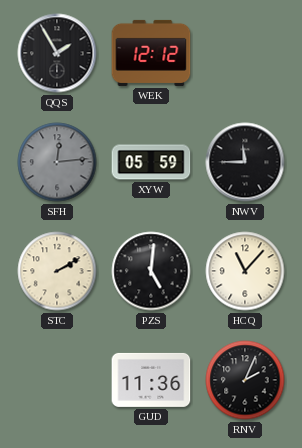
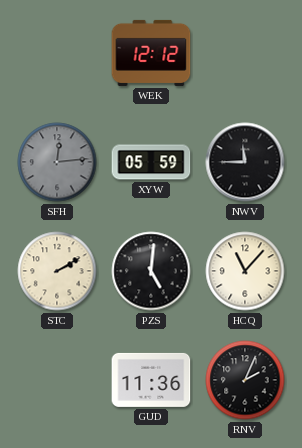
QQS: 1:55 -> none
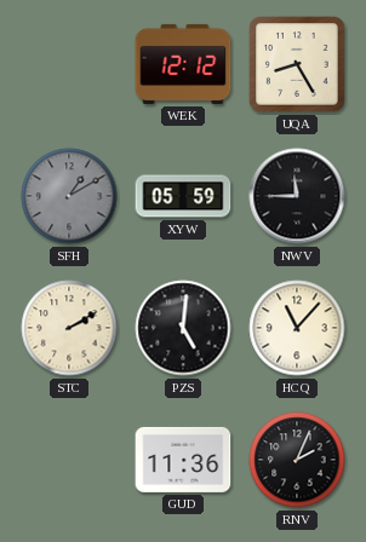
UQA: none -> 8:25
SFH: 12:14 -> 1:10
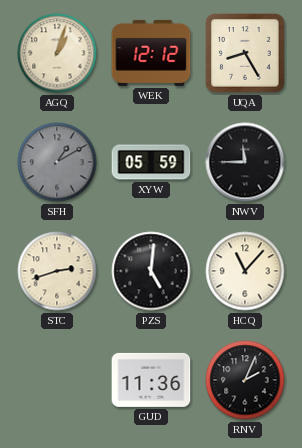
AGQ: none -> 1:03
STC: 2:10 -> 2:42
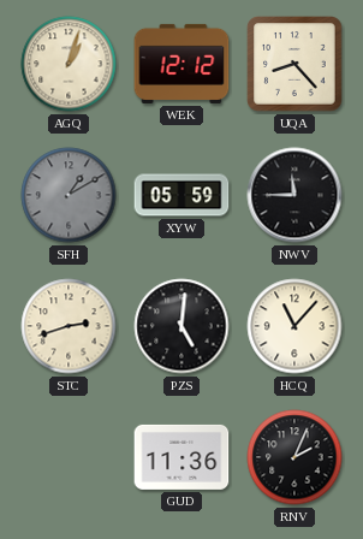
UQA: 8:25 -> 8:23
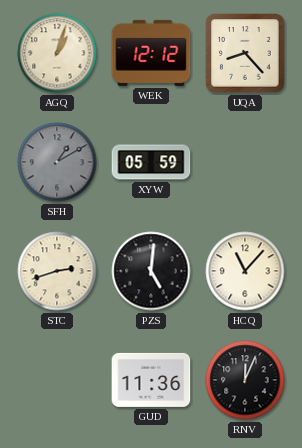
NWV: 11:45 -> none
RNV: 2:04 -> 12:04
